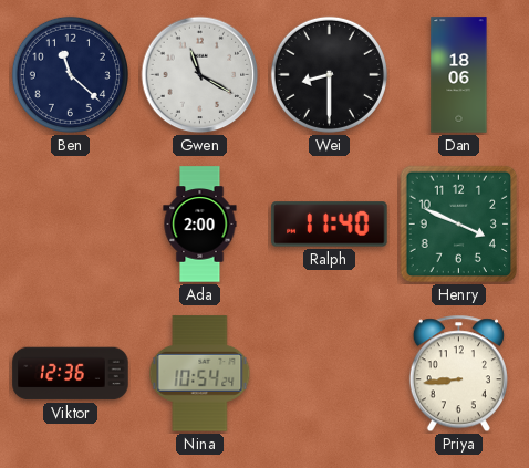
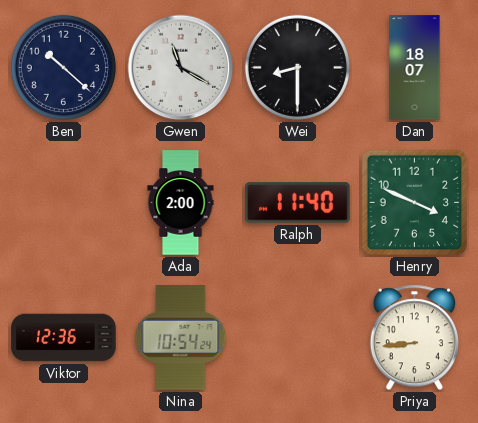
Ben: 11:22 -> 10:22
Dan: 18:06 -> 18:07
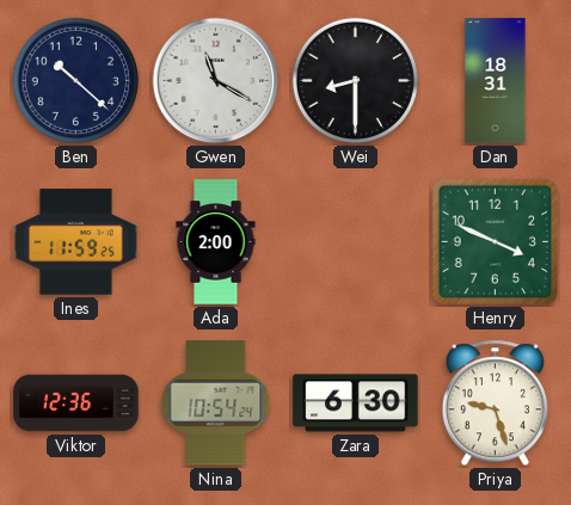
Dan: 18:07 -> 18:31
Ines: none -> 11:59
Ralph: 11:40 -> none
Zara: none -> 6:30
Priya: 8:44 -> 9:27
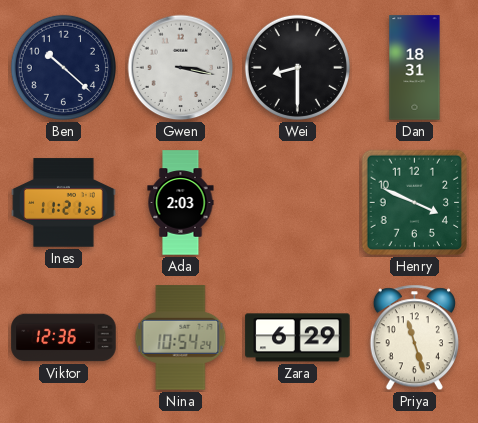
Gwen: 11:20 -> 3:17
Ines: 11:59 -> 11:21
Ada: 2:00 -> 2:03
Zara: 6:30 -> 6:29
Priya: 9:27 -> 11:27
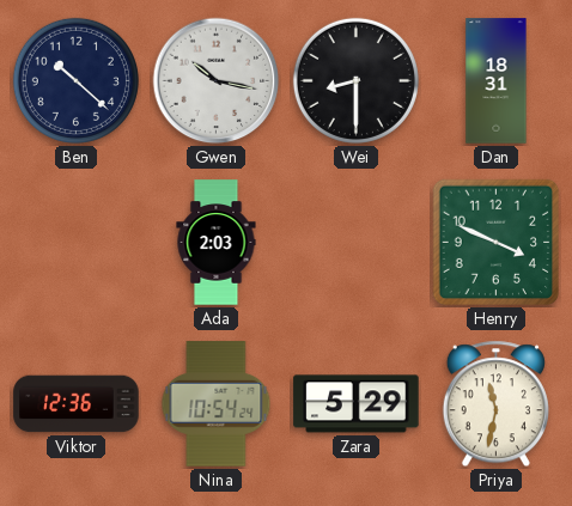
Gwen: 3:17 -> 10:17
Ines: 11:21 -> none
Zara: 6:29 -> 5:29
Priya: 11:27 -> 11:32
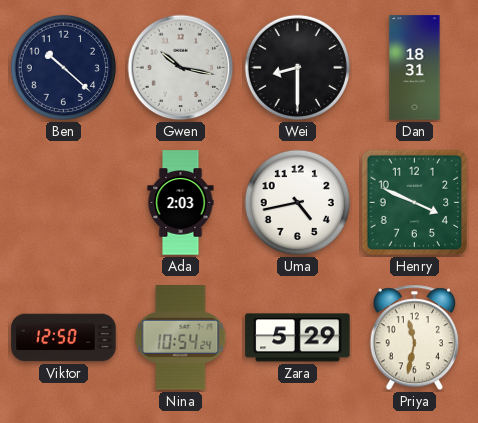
Uma: none -> 4:43
Viktor: 12:36 -> 12:50
